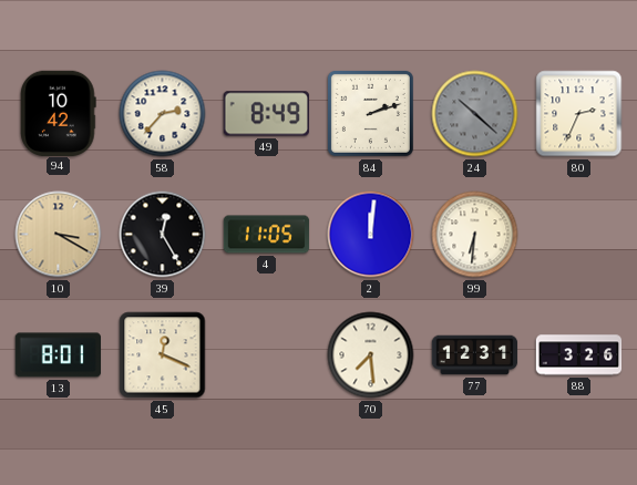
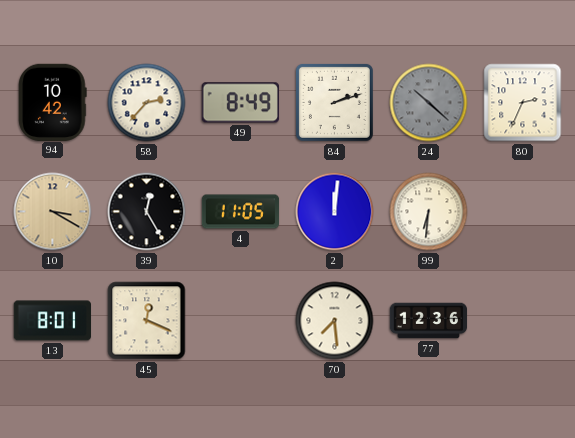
77: 12:31 -> 12:36
88: 3:26 -> none
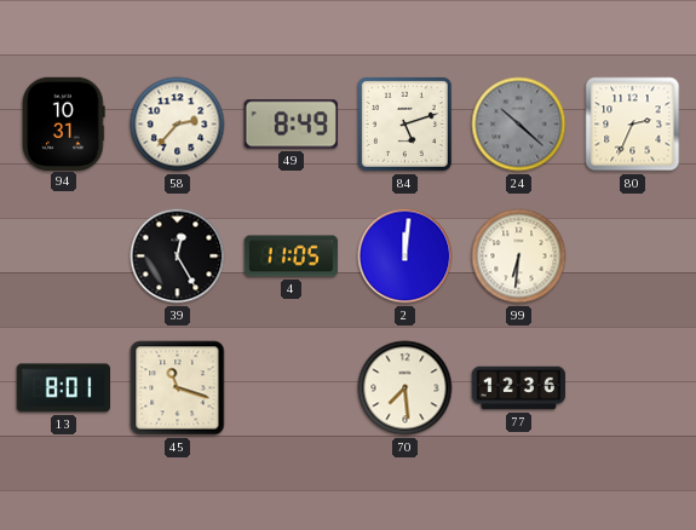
94: 10:42 -> 10:31
84: 2:12 -> 5:12
10: 3:20 -> none
45: 12:19 -> 11:18
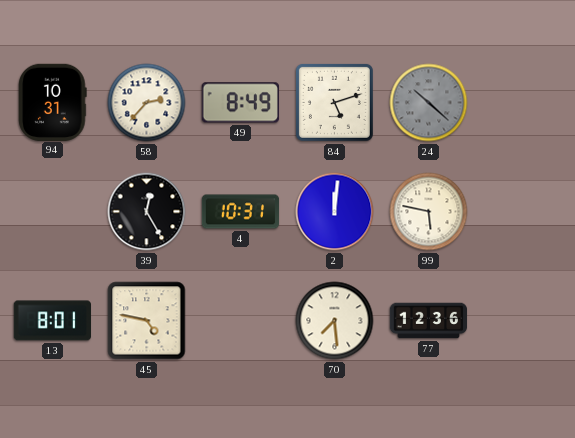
80: 2:34 -> none
4: 11:05 -> 10:31
99: 6:31 -> 5:47
45: 11:18 -> 4:47
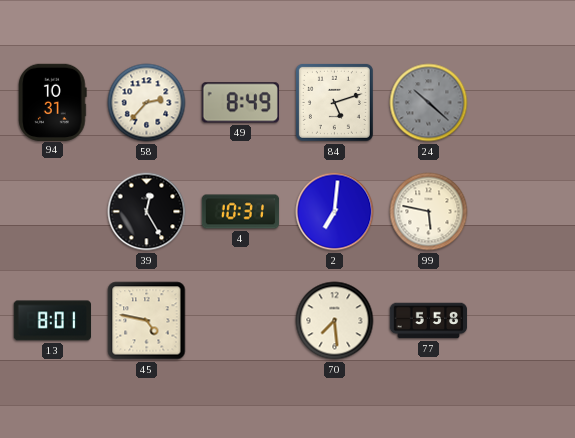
2: 12:01 -> 7:01
77: 12:36 -> 5:58
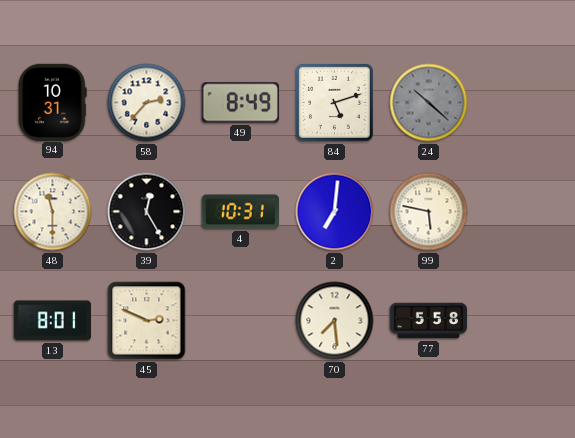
48: none -> 11:30
45: 4:47 -> 2:49
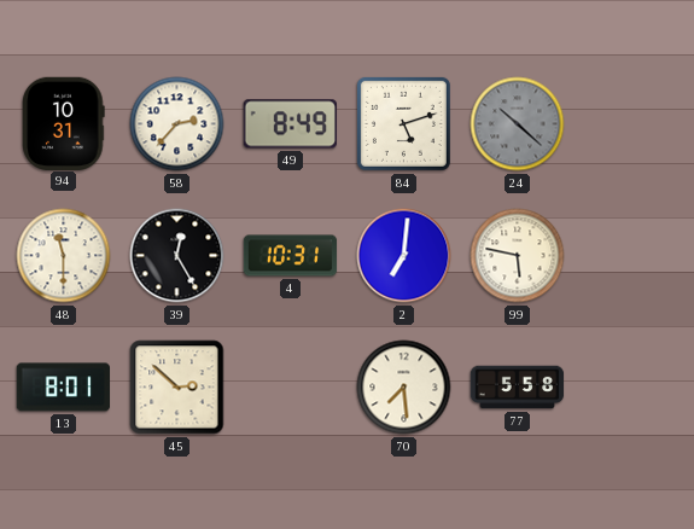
45: 2:49 -> 2:52
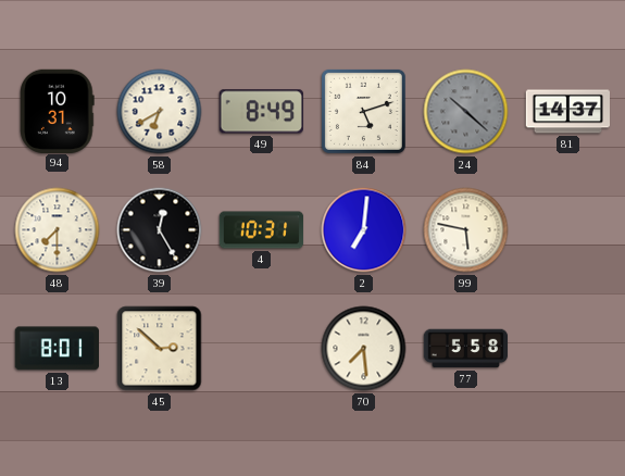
58: 2:37 -> 6:40
81: none -> 14:37
48: 11:30 -> 7:30
